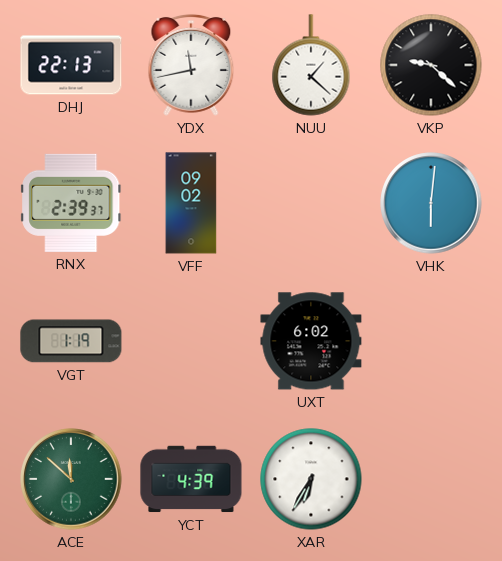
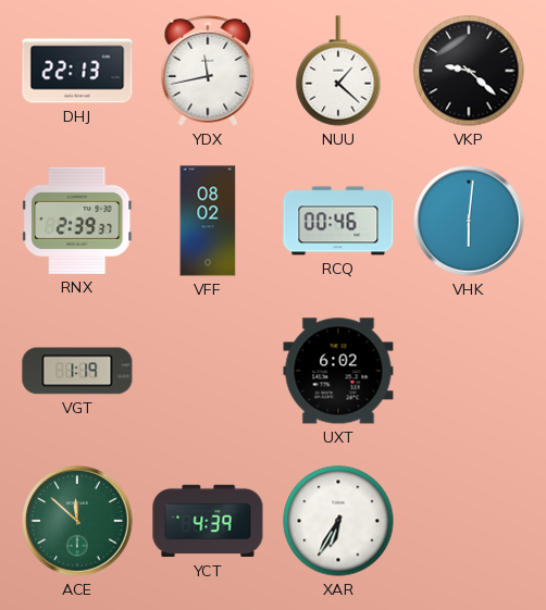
VFF: 09:02 -> 08:02
RCQ: none -> 00:46
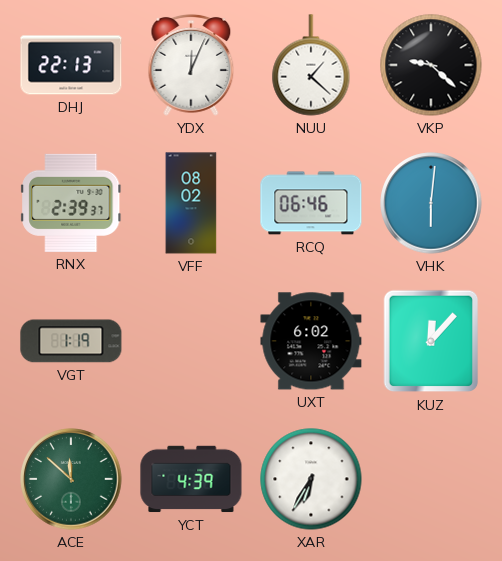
YDX: 11:43 -> 12:04
RCQ: 00:46 -> 06:46
KUZ: none -> 12:07
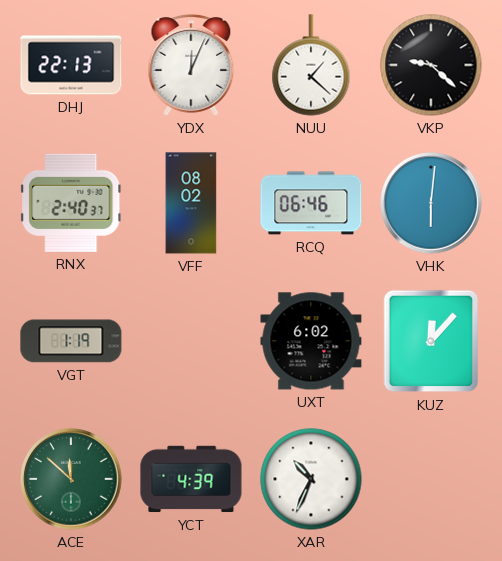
RNX: 2:39 -> 2:40
XAR: 6:35 -> 10:34
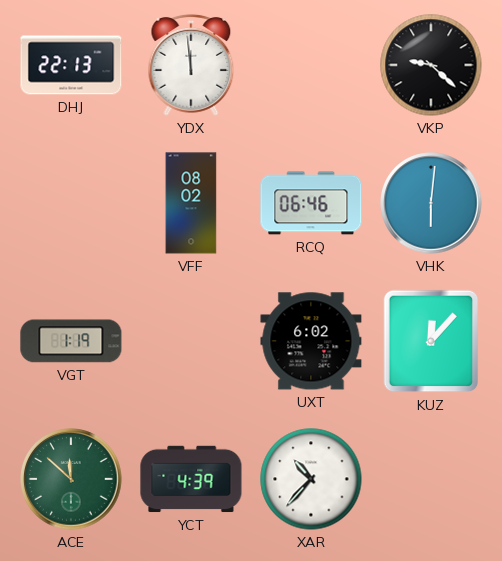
YDX: 12:04 -> 11:59
NUU: 1:22 -> none
RNX: 2:40 -> none
XAR: 10:34 -> 10:37
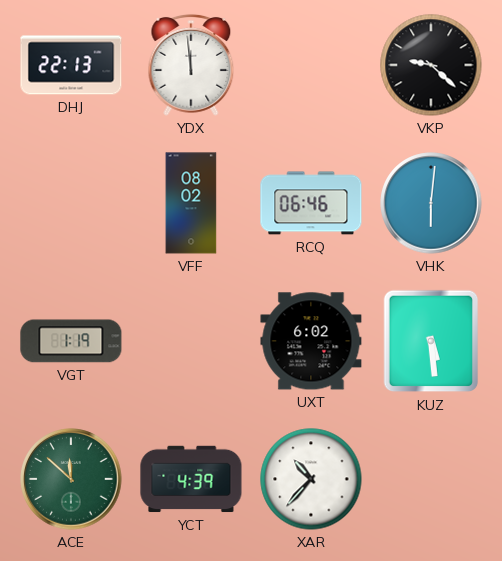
KUZ: 12:07 -> 5:29
